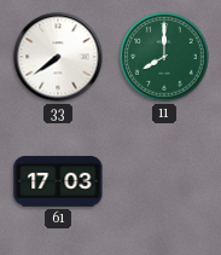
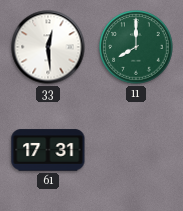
33: 7:39 -> 12:29
61: 17:03 -> 17:31
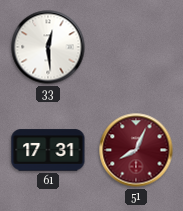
11: 8:00 -> none
51: none -> 8:04
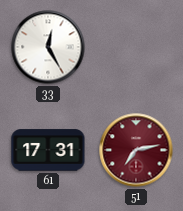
33: 12:29 -> 12:25
51: 8:04 -> 7:13
